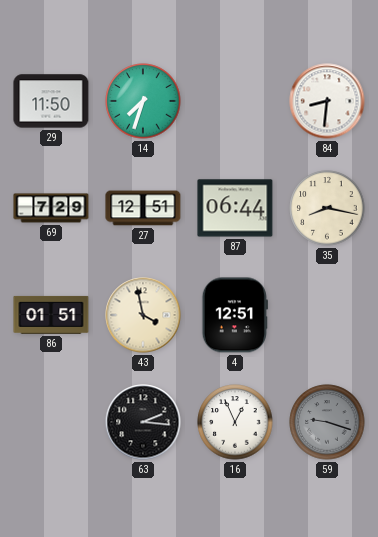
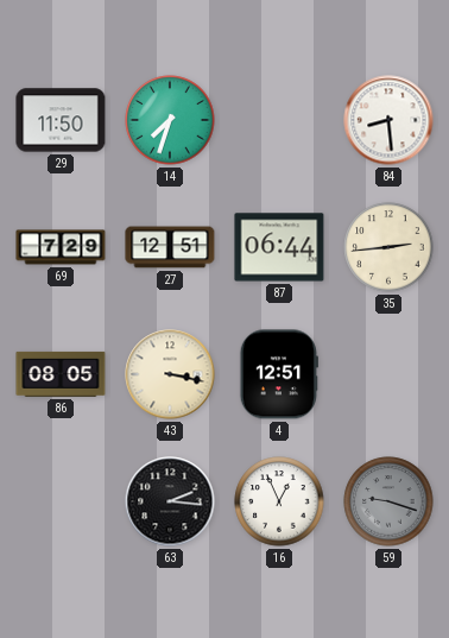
84: 8:31 -> 8:29
35: 8:17 -> 2:44
86: 01:51 -> 08:05
43: 3:58 -> 3:17
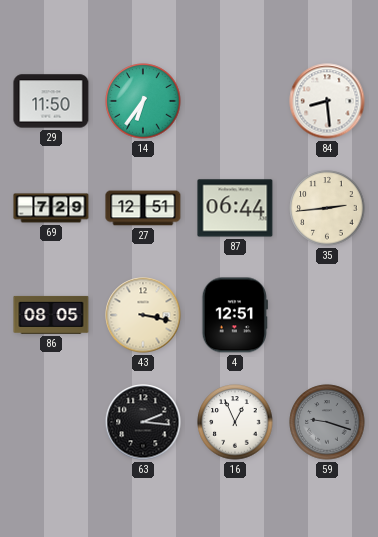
14: 7:33 -> 6:36
